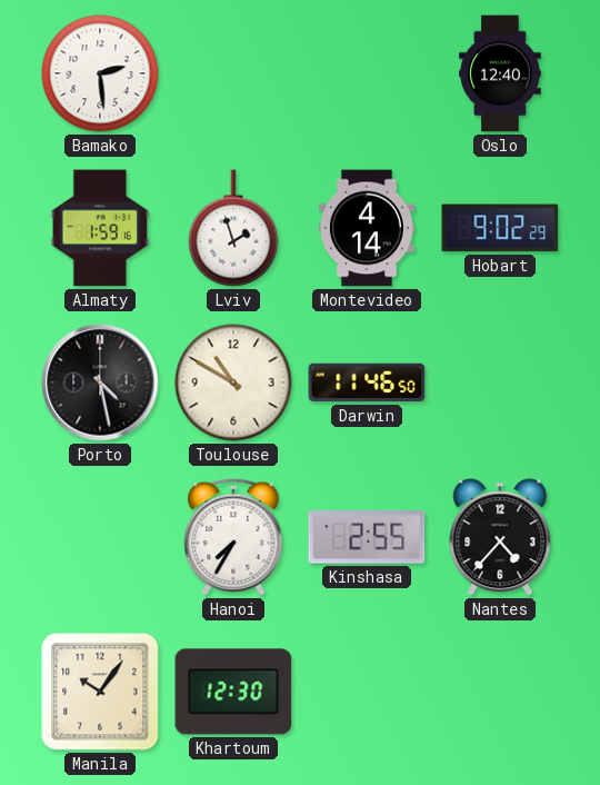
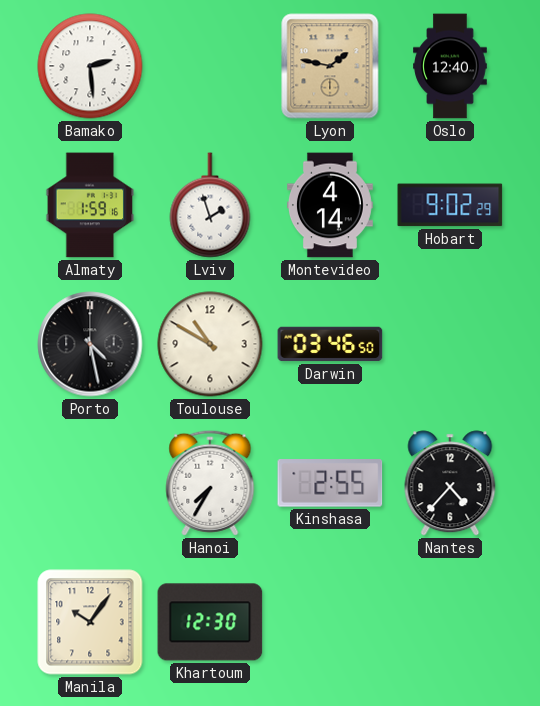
Lyon: none -> 1:47
Darwin: 11:46 -> 03:46
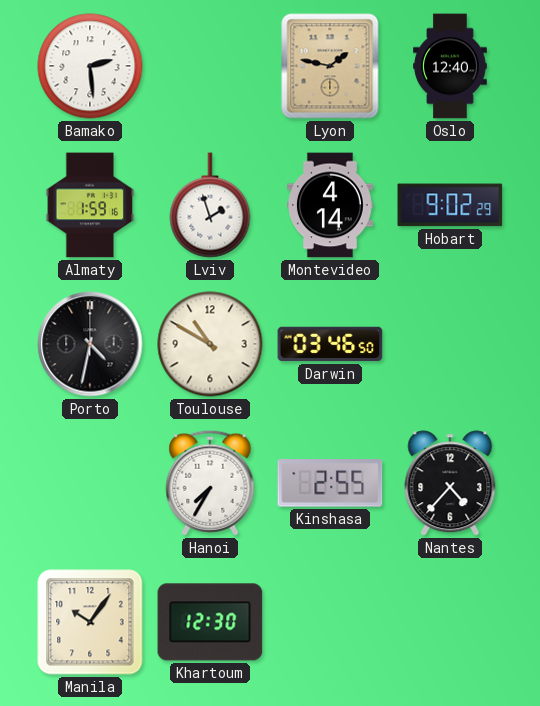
Porto: 4:28 -> 4:32
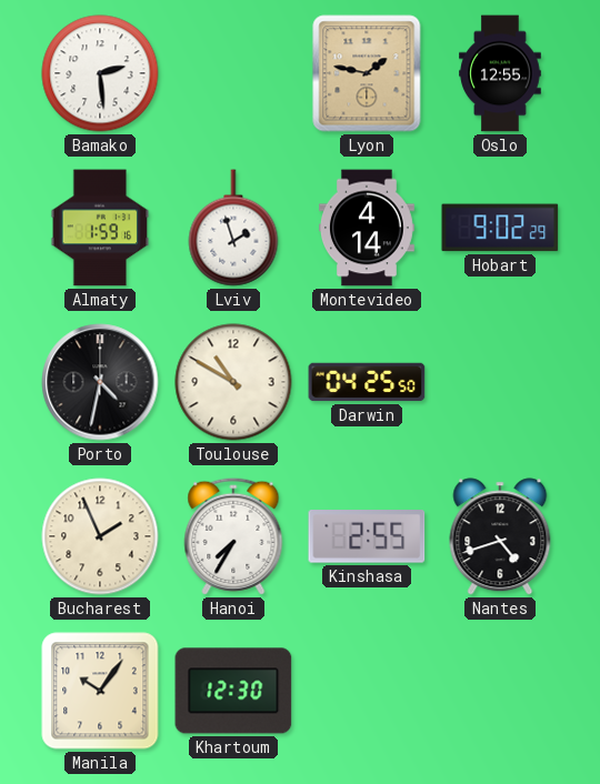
Oslo: 12:40 -> 12:55
Darwin: 03:46 -> 04:25
Bucharest: none -> 1:56
Nantes: 4:37 -> 4:42
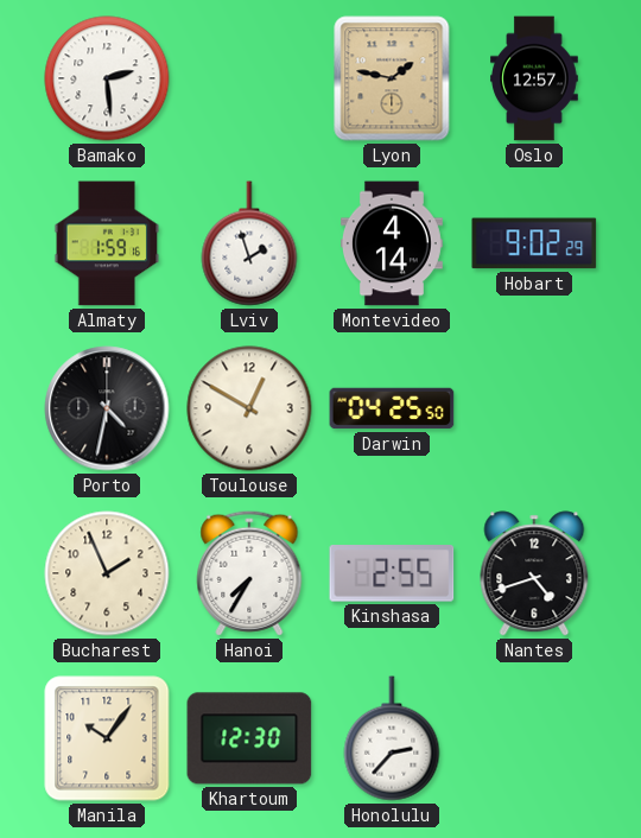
Oslo: 12:55 -> 12:57
Toulouse: 10:50 -> 12:50
Honolulu: none -> 2:37
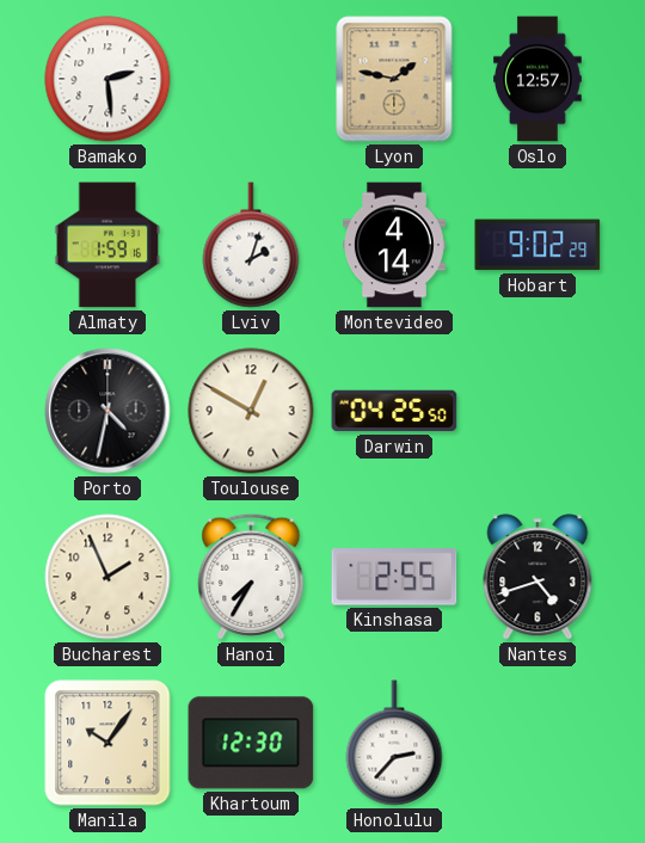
Lviv: 1:57 -> 2:03
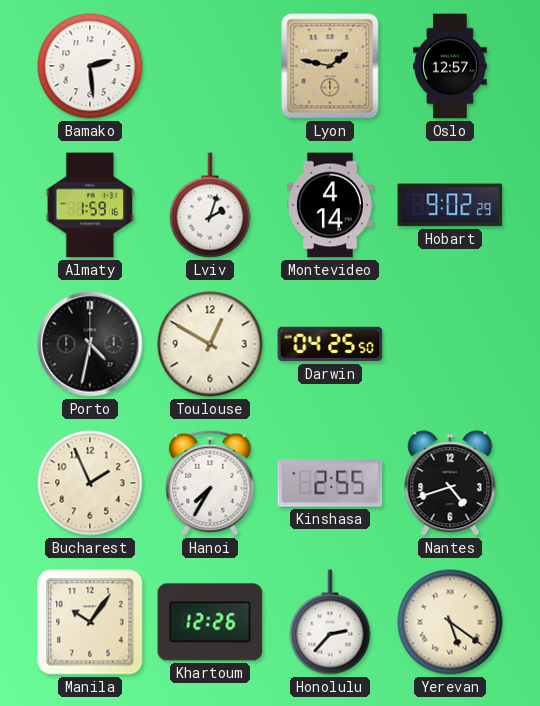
Khartoum: 12:30 -> 12:26
Yerevan: none -> 5:21
